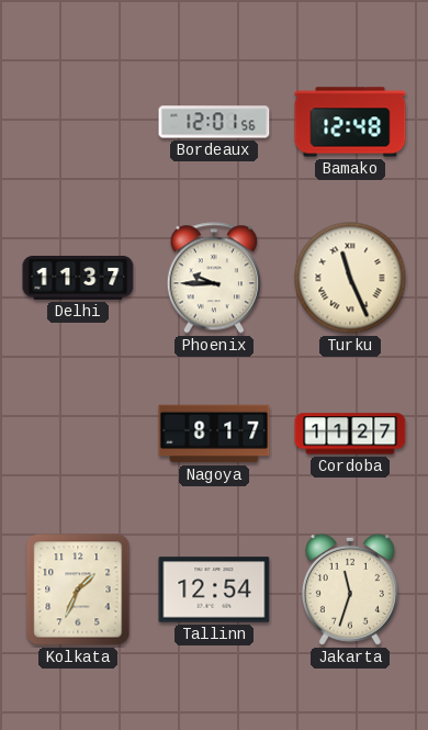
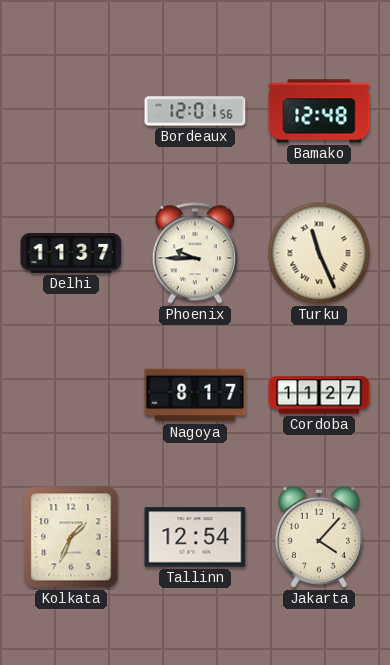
Jakarta: 11:33 -> 4:07
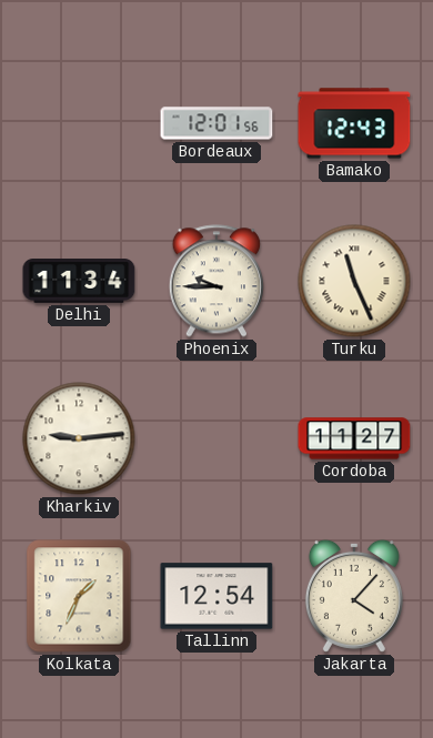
Bamako: 12:48 -> 12:43
Delhi: 11:37 -> 11:34
Kharkiv: none -> 9:14
Nagoya: 8:17 -> none
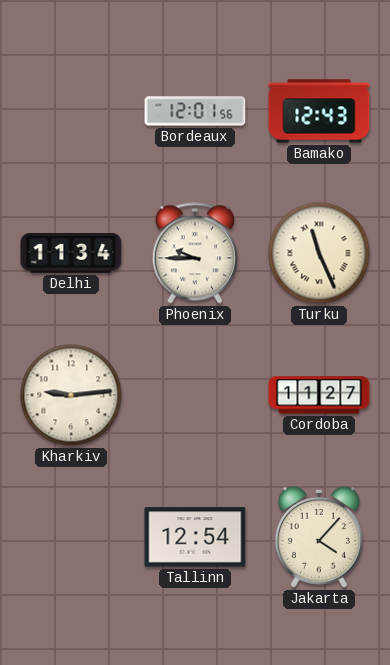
Kolkata: 1:34 -> none
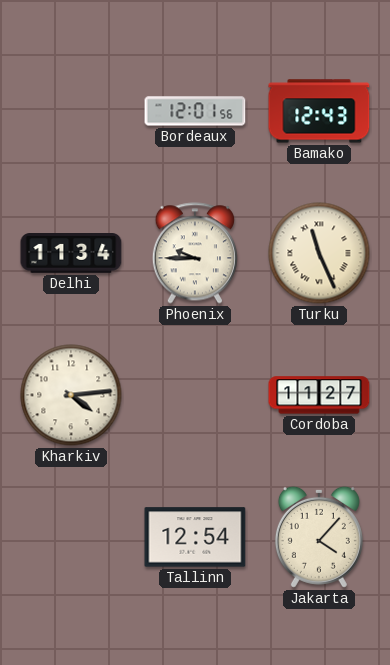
Kharkiv: 9:14 -> 4:14
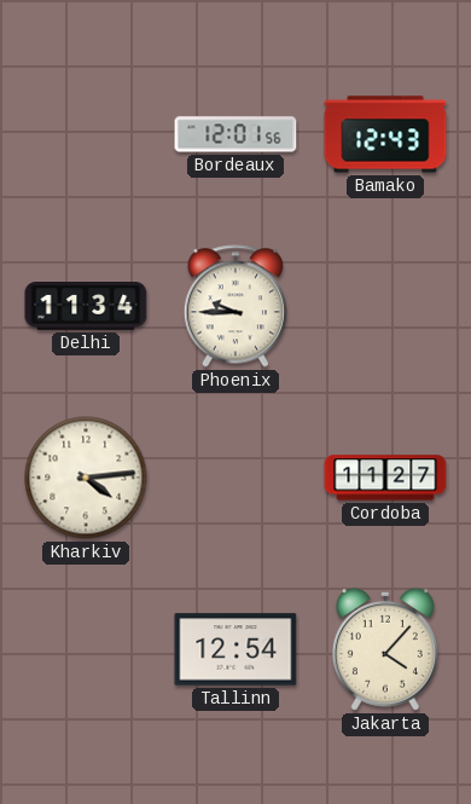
Turku: 11:26 -> none
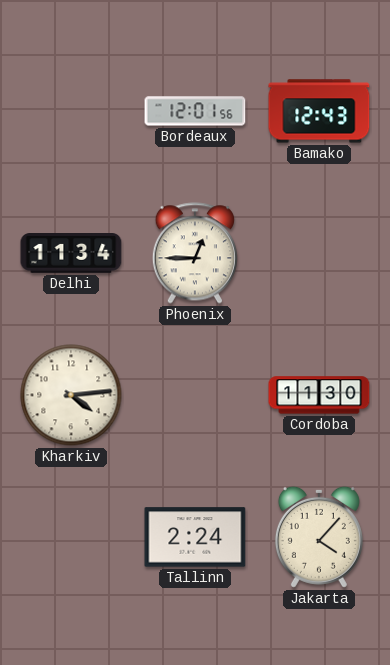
Phoenix: 9:45 -> 12:45
Cordoba: 11:27 -> 11:30
Tallinn: 12:54 -> 2:24
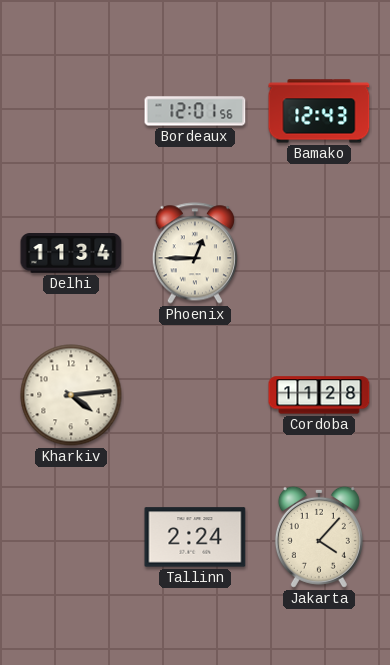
Cordoba: 11:30 -> 11:28
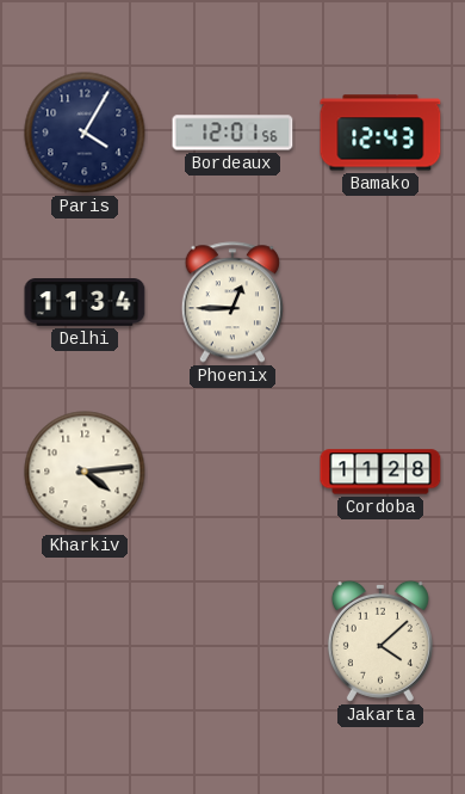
Paris: none -> 4:05
Tallinn: 2:24 -> none
Jakarta: 4:07 -> 4:08
